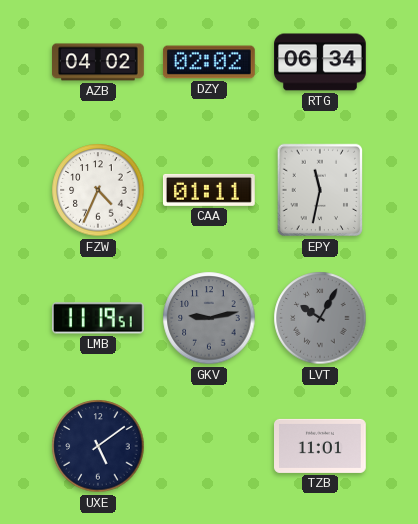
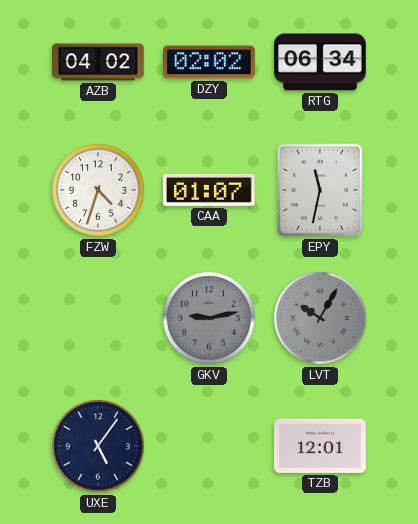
FZW: 4:34 -> 4:33
CAA: 01:11 -> 01:07
LMB: 11:19 -> none
UXE: 5:09 -> 5:06
TZB: 11:01 -> 12:01
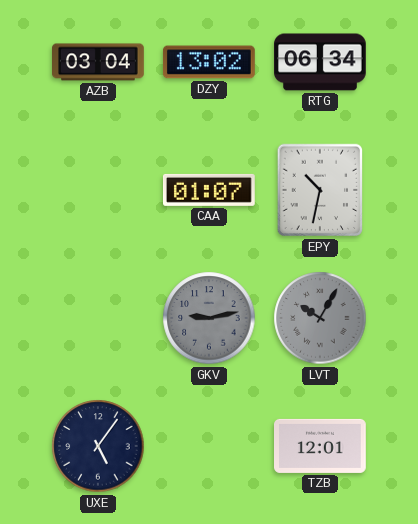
AZB: 04:02 -> 03:04
DZY: 02:02 -> 13:02
FZW: 4:33 -> none
EPY: 11:32 -> 10:32
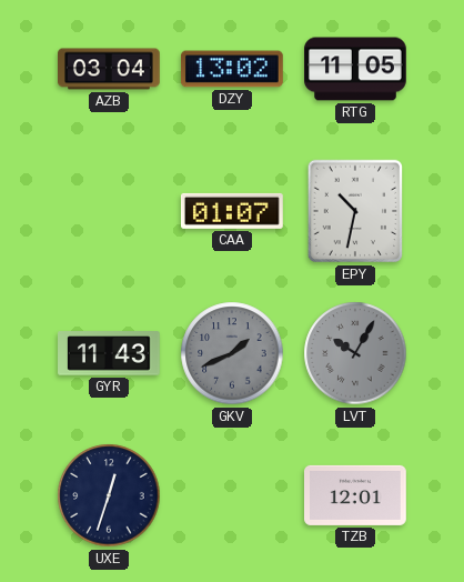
RTG: 06:34 -> 11:05
GYR: none -> 11:43
GKV: 9:13 -> 1:41
UXE: 5:06 -> 12:33
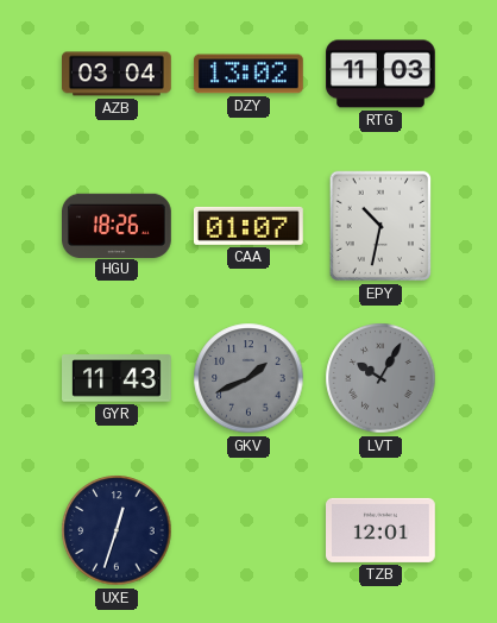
RTG: 11:05 -> 11:03
HGU: none -> 18:26
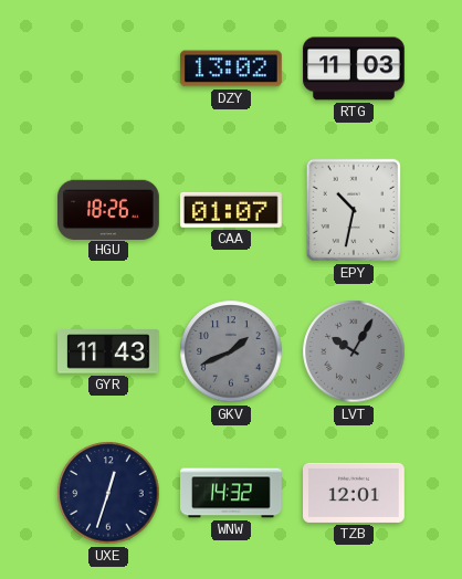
AZB: 03:04 -> none
WNW: none -> 14:32
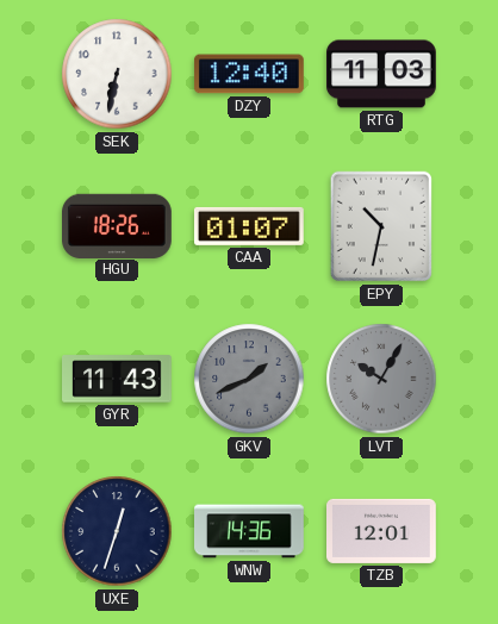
SEK: none -> 6:32
DZY: 13:02 -> 12:40
WNW: 14:32 -> 14:36
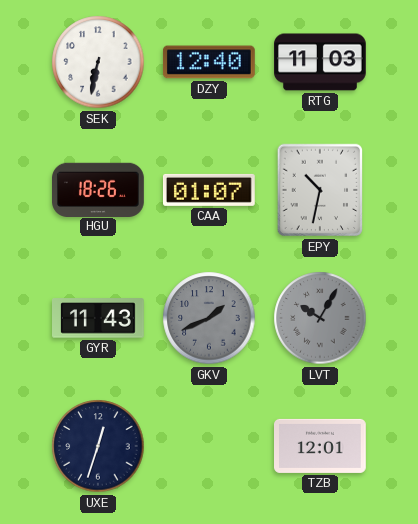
WNW: 14:36 -> none
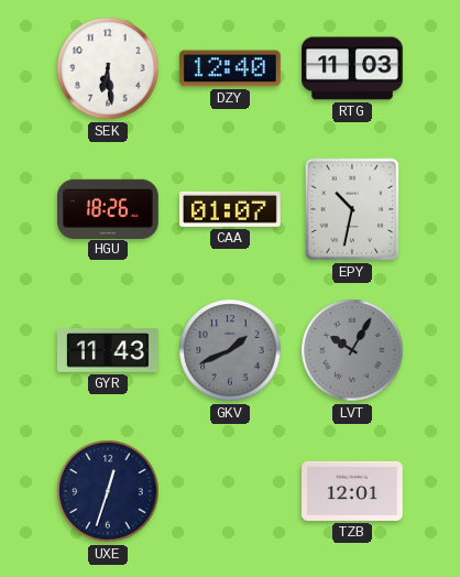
SEK: 6:32 -> 6:29
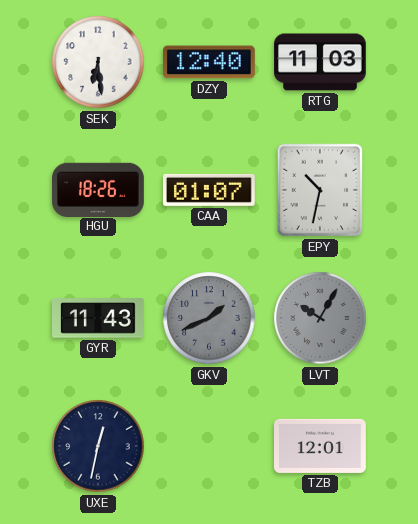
UXE: 12:33 -> 12:32
